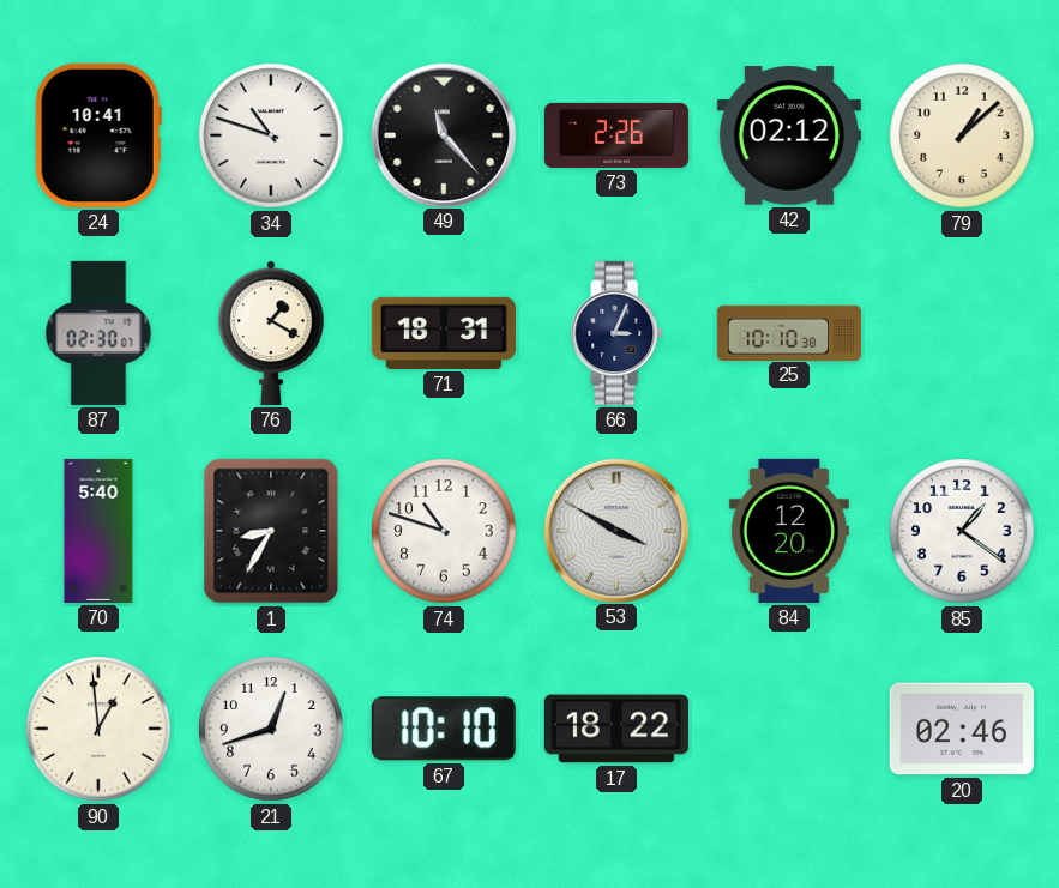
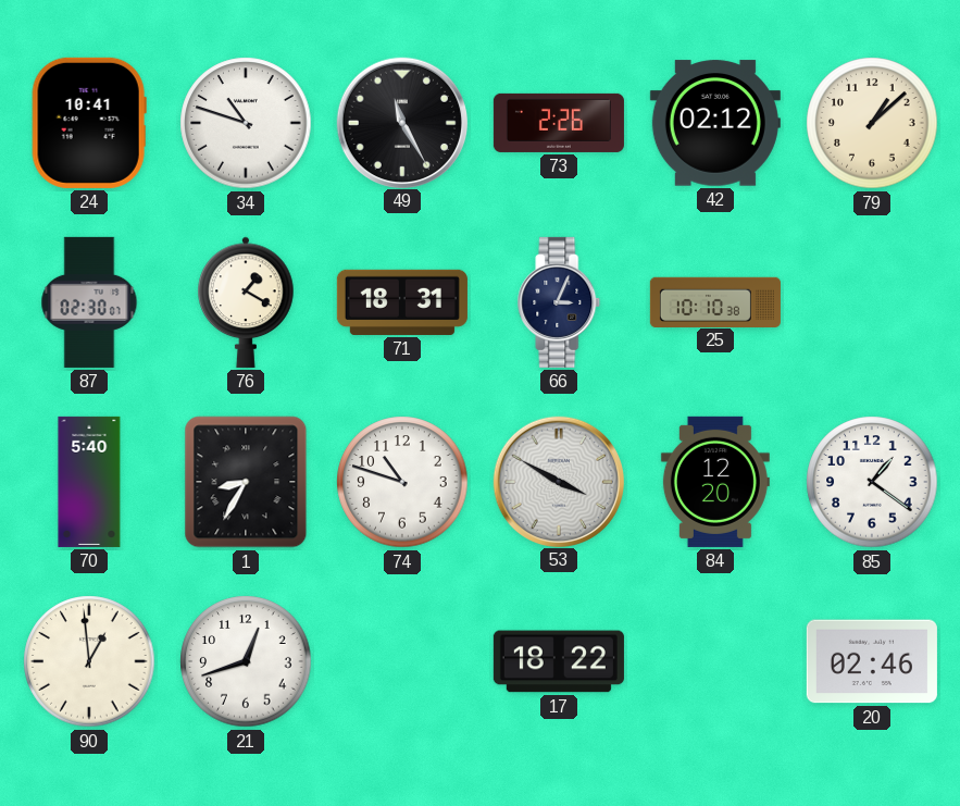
49: 11:23 -> 11:25
67: 10:10 -> none
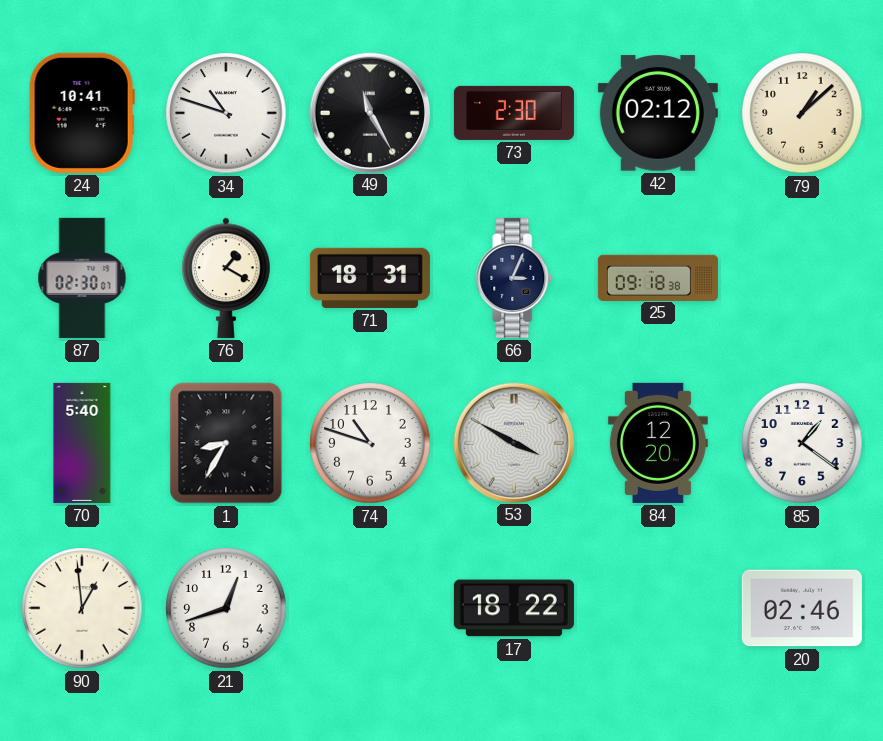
73: 2:26 -> 2:30
25: 10:10 -> 09:18
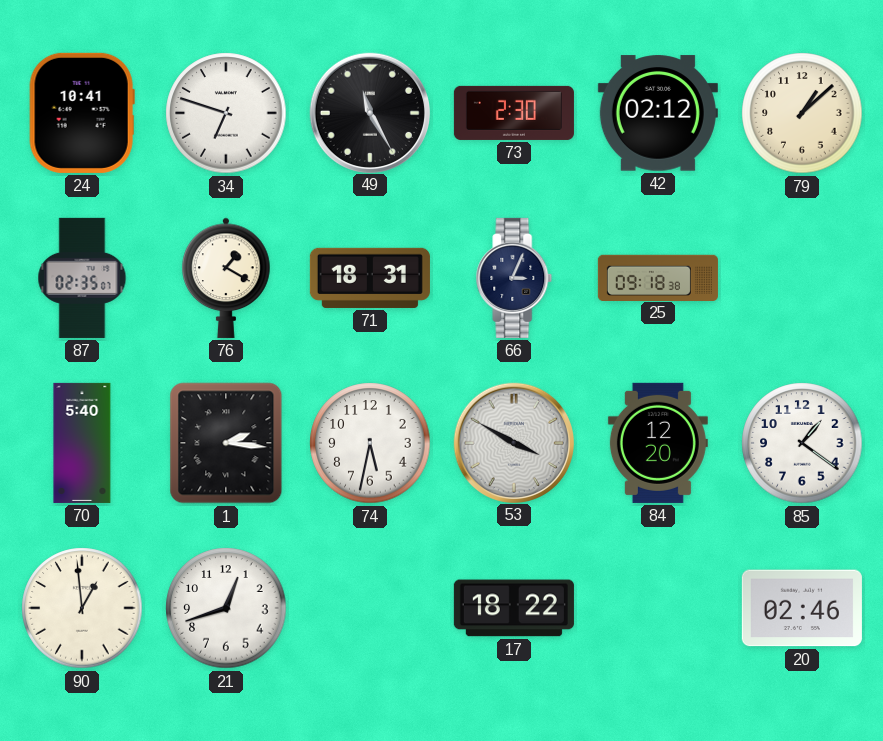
34: 10:48 -> 6:48
87: 02:30 -> 02:35
1: 8:35 -> 2:16
74: 10:48 -> 5:32
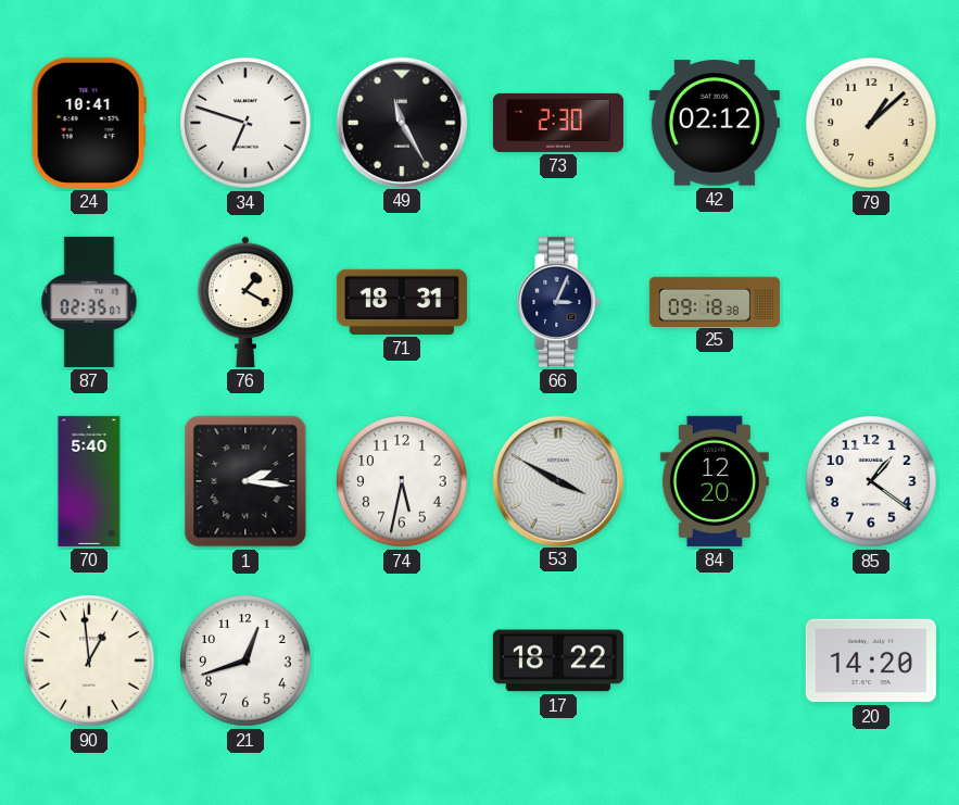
20: 02:46 -> 14:20
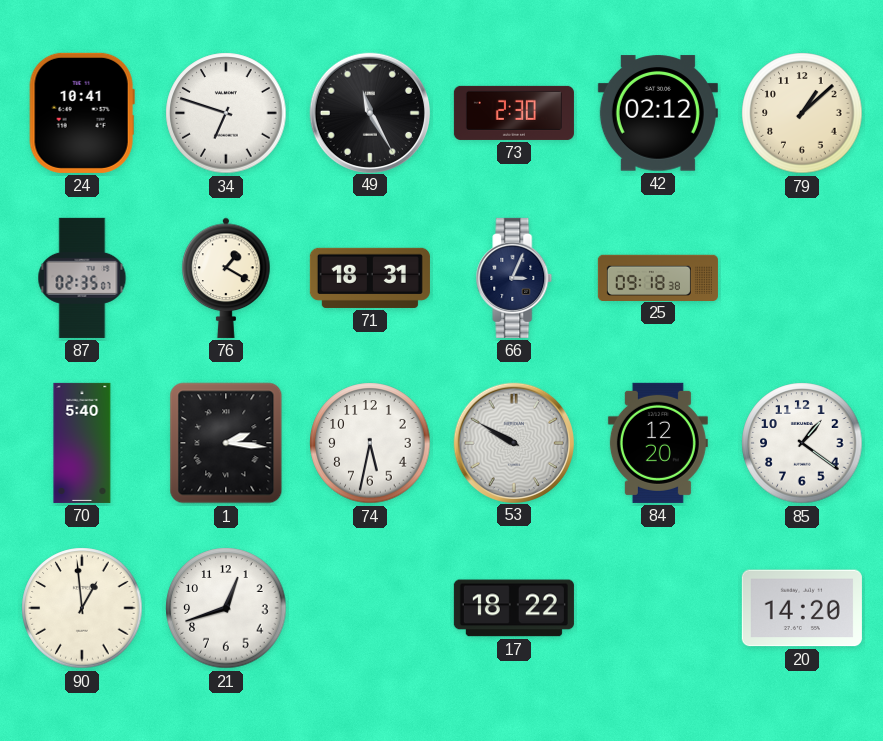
53: 3:50 -> 9:50
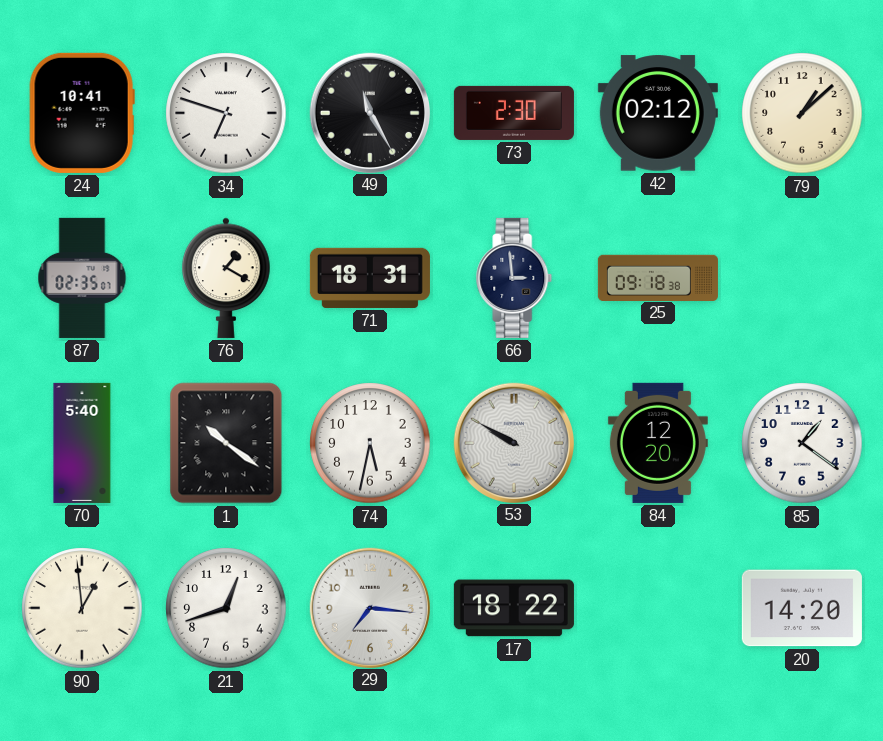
66: 3:04 -> 2:59
1: 2:16 -> 10:21
29: none -> 7:16
